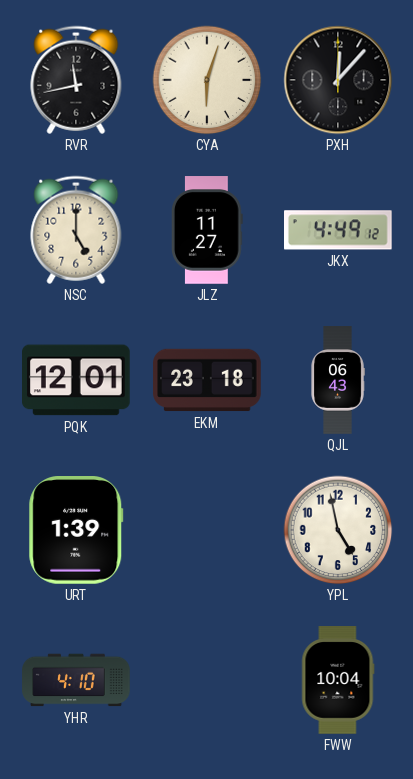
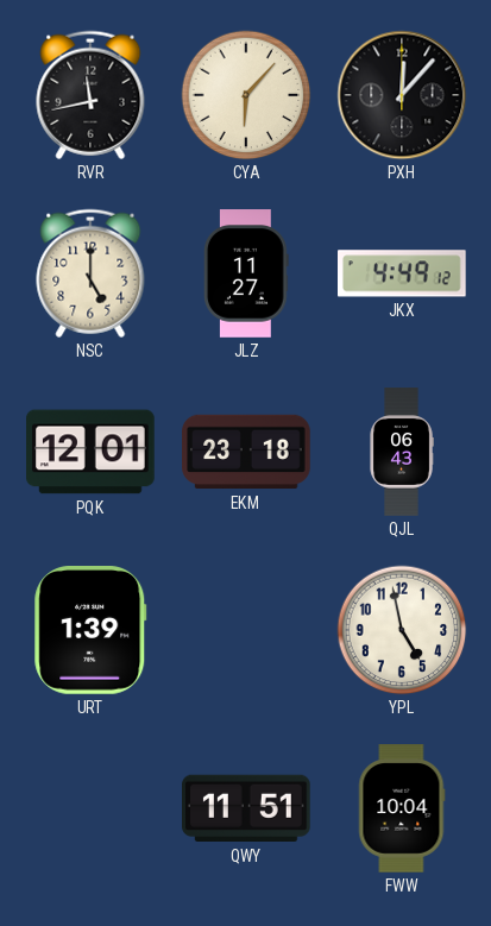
CYA: 6:03 -> 6:07
YHR: 4:10 -> none
QWY: none -> 11:51
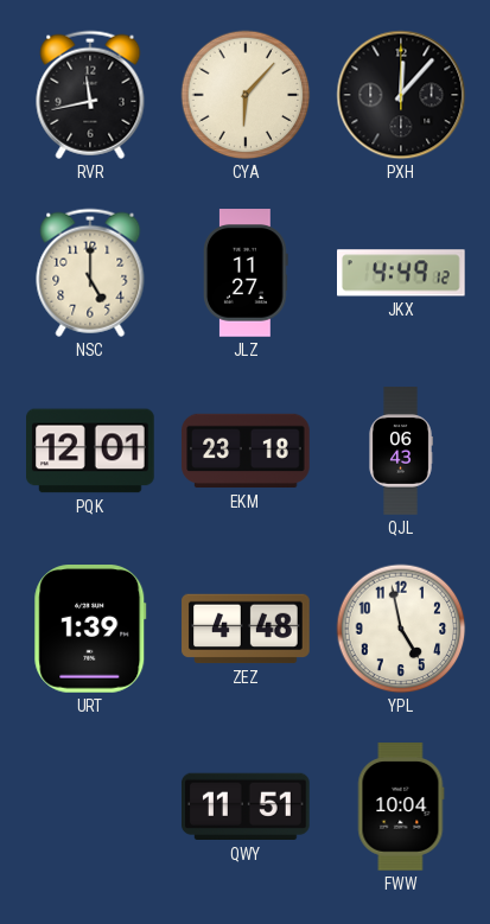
ZEZ: none -> 4:48
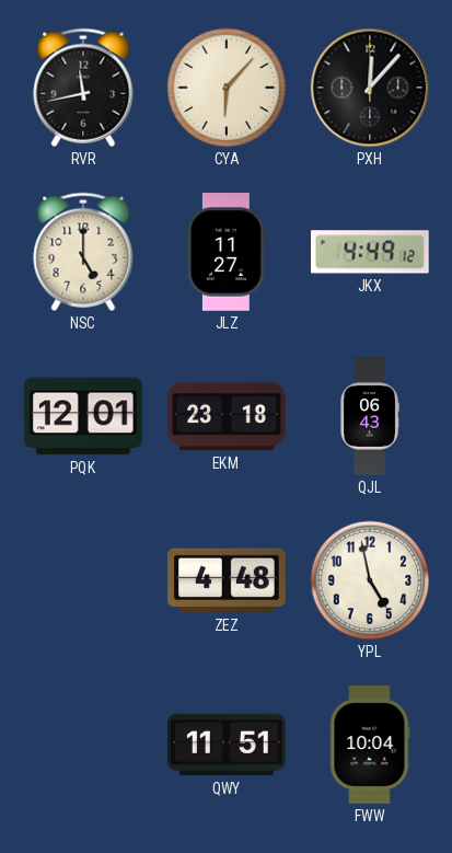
URT: 1:39 -> none
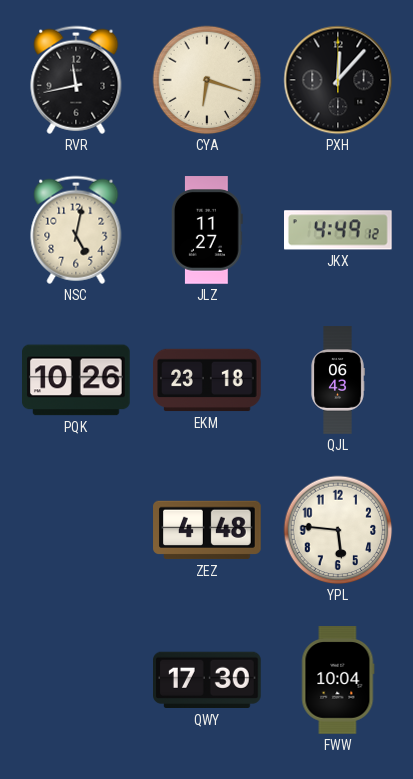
CYA: 6:07 -> 6:18
NSC: 5:00 -> 5:02
PQK: 12:01 -> 10:26
YPL: 4:58 -> 5:46
QWY: 11:51 -> 17:30
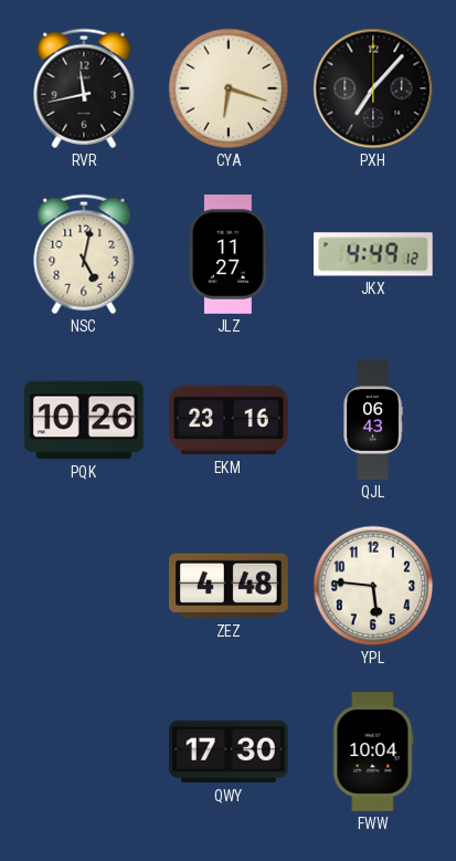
PXH: 12:07 -> 7:07
EKM: 23:18 -> 23:16
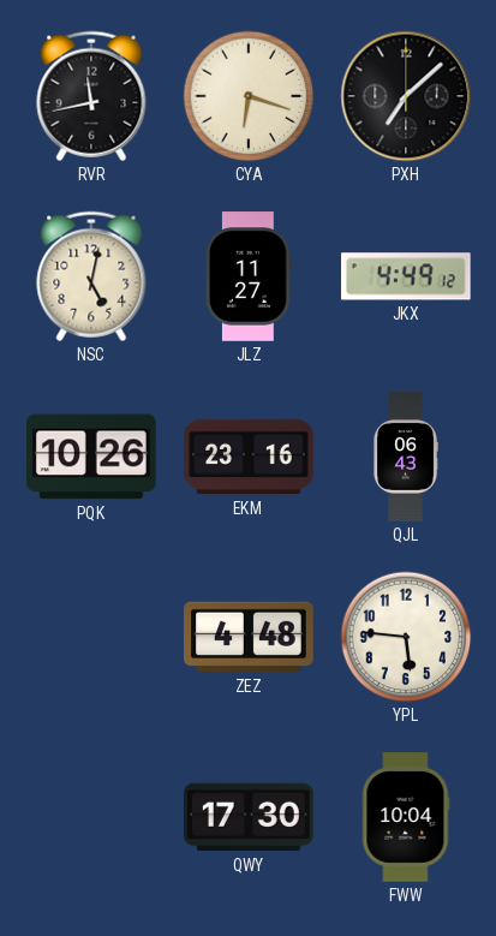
PXH: 7:07 -> 7:08
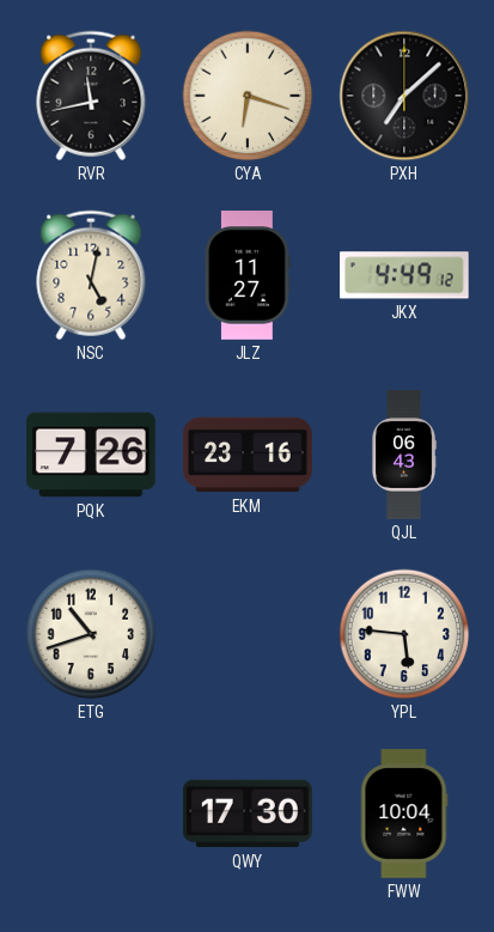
PQK: 10:26 -> 7:26
ETG: none -> 10:42
ZEZ: 4:48 -> none
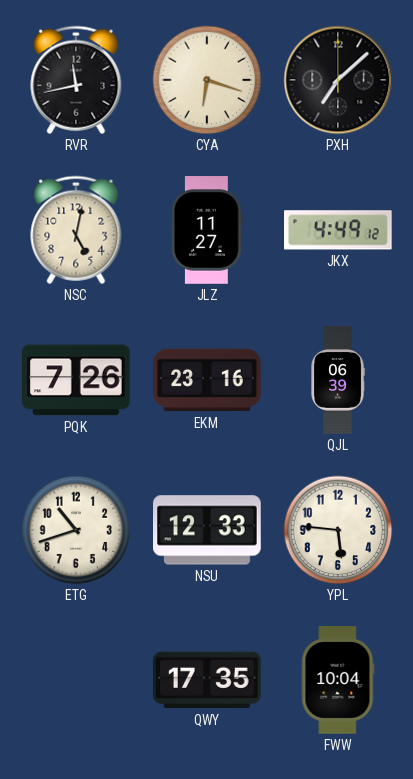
QJL: 06:43 -> 06:39
NSU: none -> 12:33
QWY: 17:30 -> 17:35
